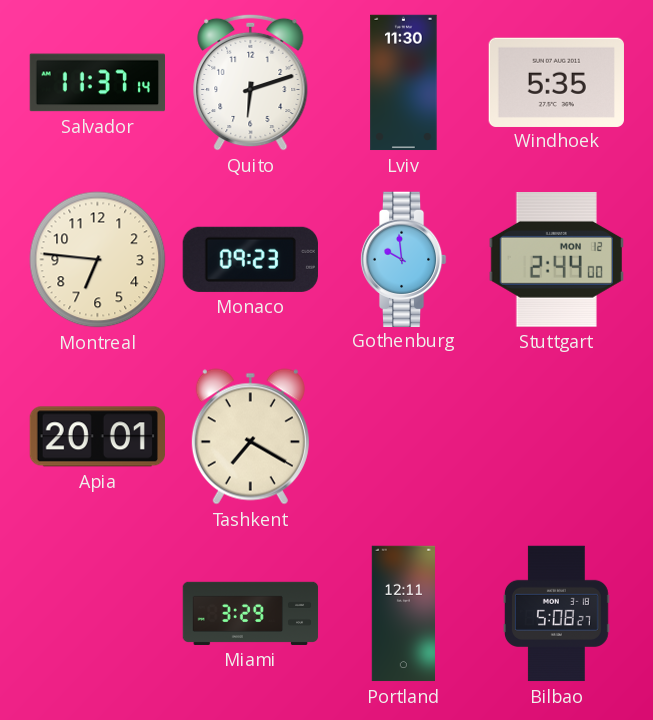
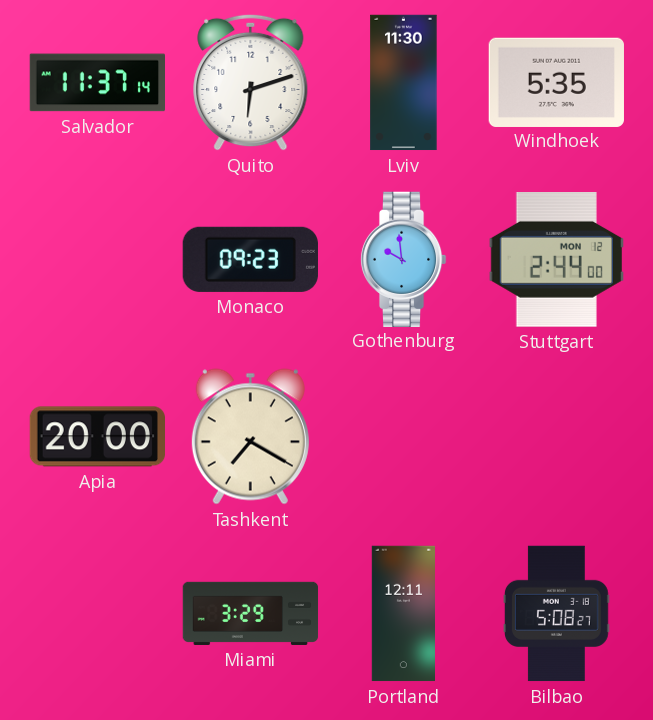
Montreal: 6:46 -> none
Apia: 20:01 -> 20:00
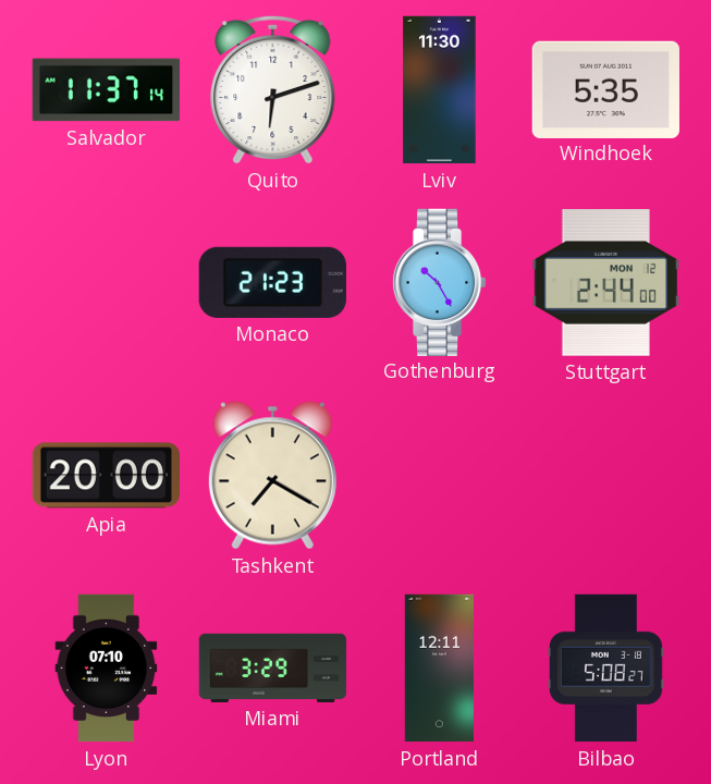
Monaco: 09:23 -> 21:23
Gothenburg: 9:59 -> 10:25
Lyon: none -> 07:10
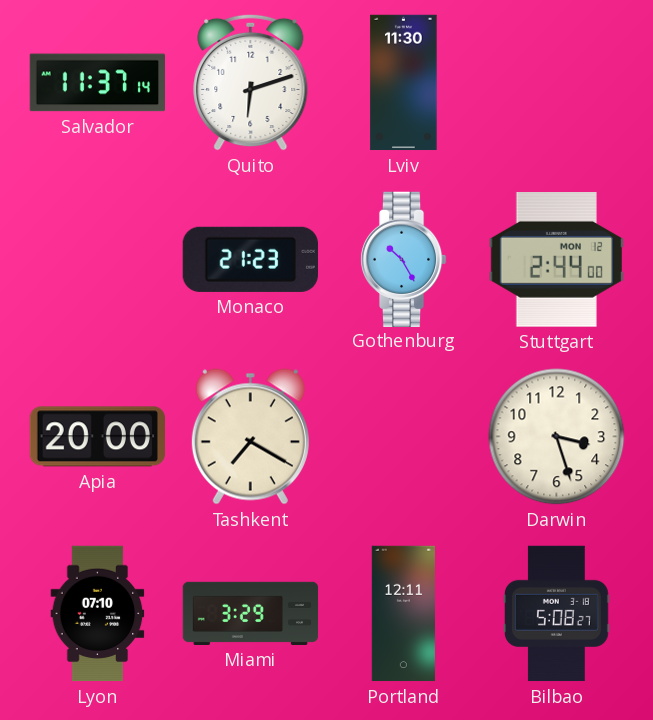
Windhoek: 5:35 -> none
Darwin: none -> 3:27
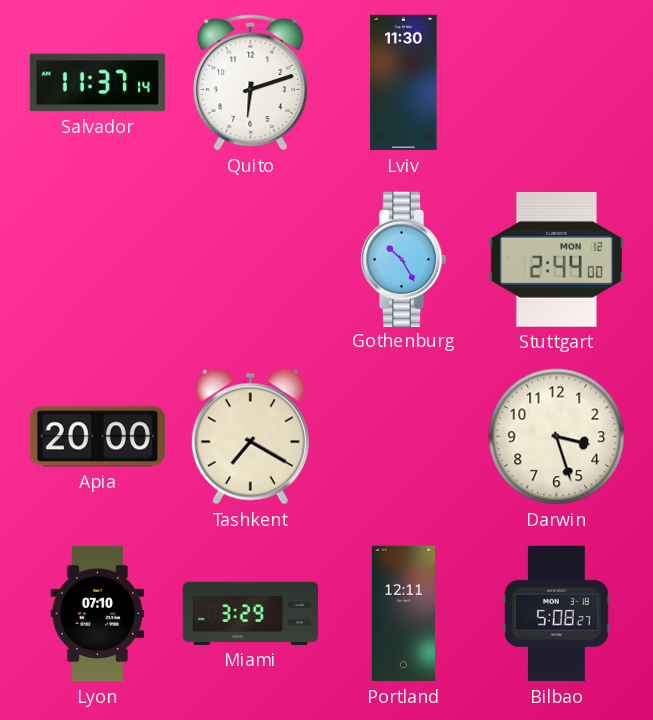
Monaco: 21:23 -> none
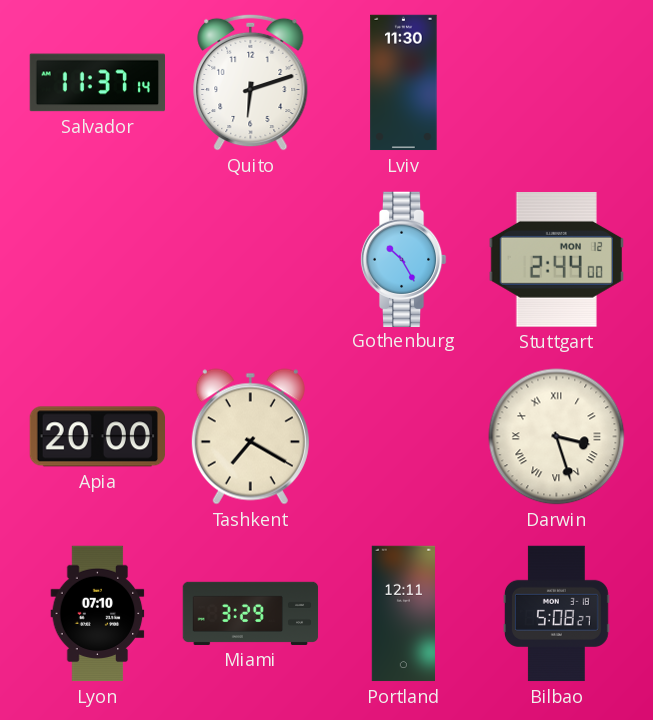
Darwin numerals: Arabic -> Roman
